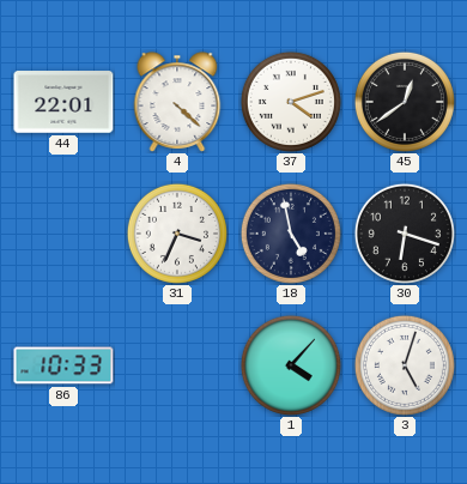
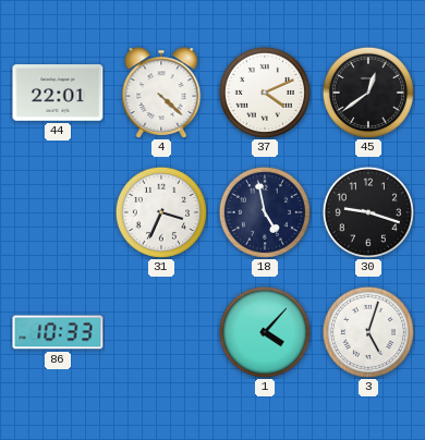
37: 4:12 -> 4:11
30: 6:18 -> 9:18
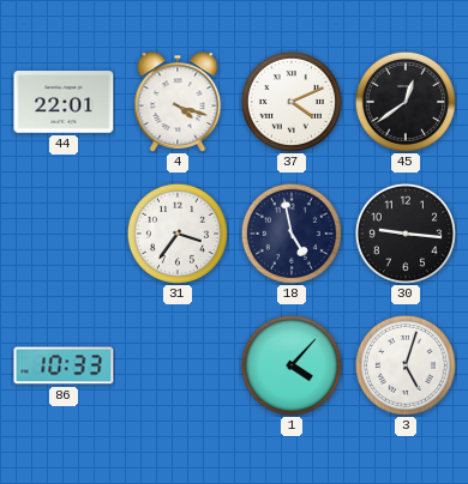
4: 4:22 -> 4:18
31: 3:34 -> 3:36
30: 9:18 -> 9:16
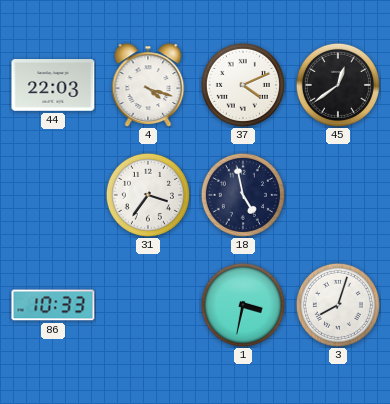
44: 22:01 -> 22:03
30: 9:16 -> none
1: 4:07 -> 3:32
3: 5:03 -> 8:03
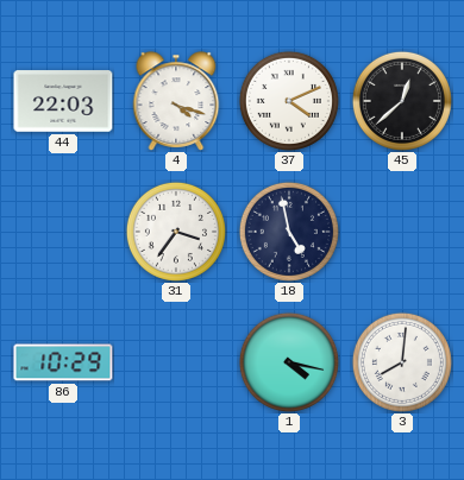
45: 12:39 -> 12:38
86: 10:33 -> 10:29
1: 3:32 -> 4:17
3: 8:03 -> 8:01
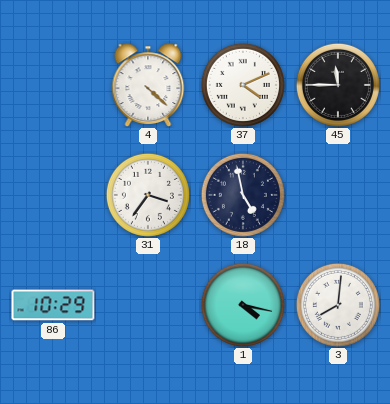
44: 22:03 -> none
4: 4:18 -> 4:22
45: 12:38 -> 11:45
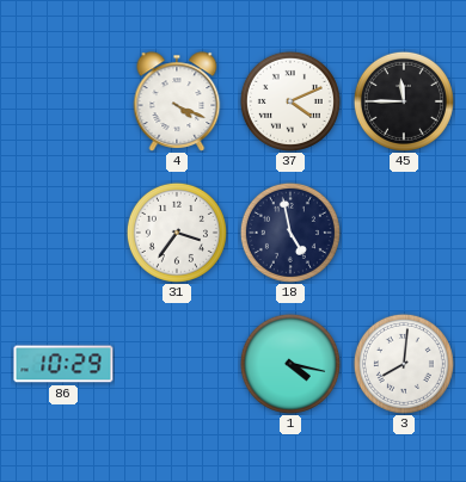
4: 4:22 -> 4:19
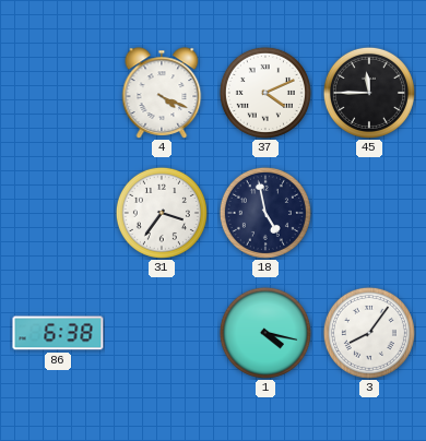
86: 10:29 -> 6:38
3: 8:01 -> 8:06
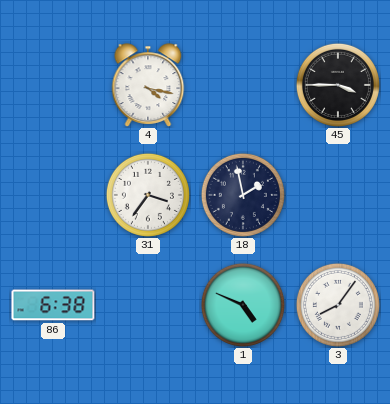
4: 4:19 -> 4:17
37: 4:11 -> none
45: 11:45 -> 3:45
18: 4:58 -> 1:58
1: 4:17 -> 4:49
